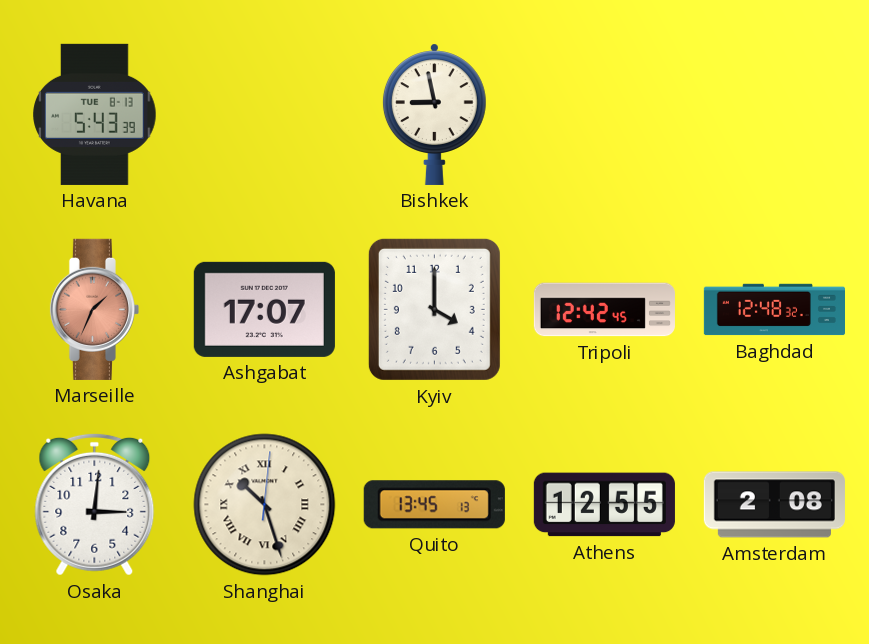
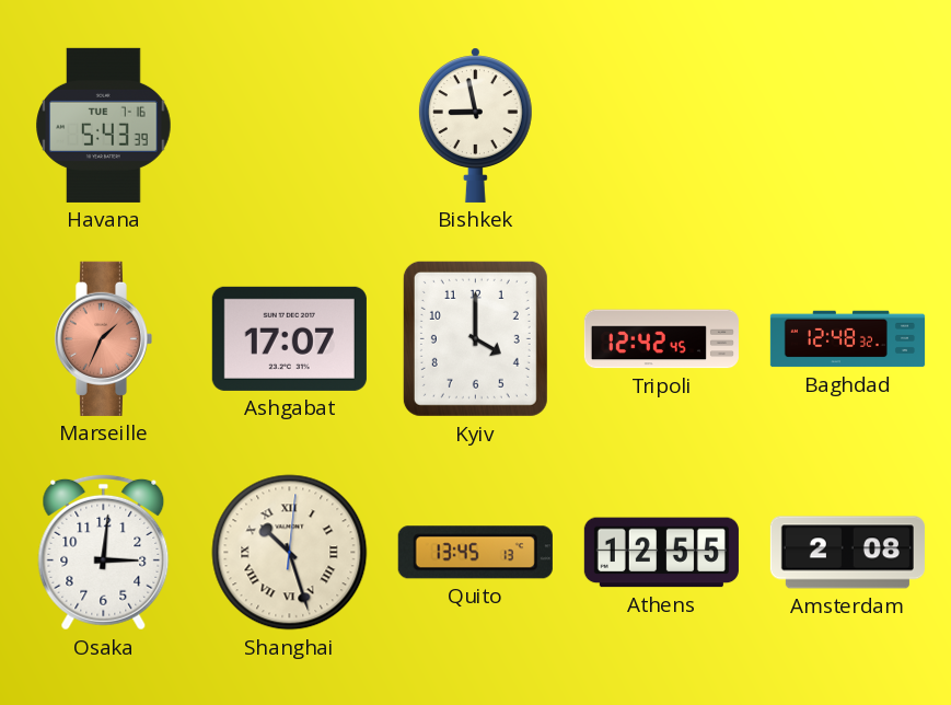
Havana date: TUE 8-13 -> TUE 7-16
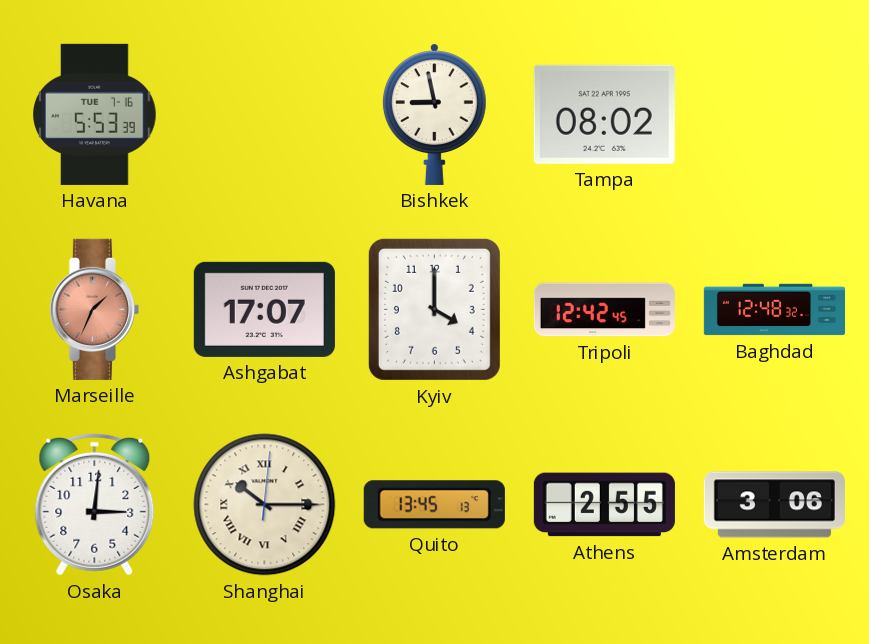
Havana: 5:43 -> 5:53
Tampa: none -> 08:02
Shanghai: 10:27 -> 10:15
Athens: 12:55 -> 2:55
Amsterdam: 2:08 -> 3:06
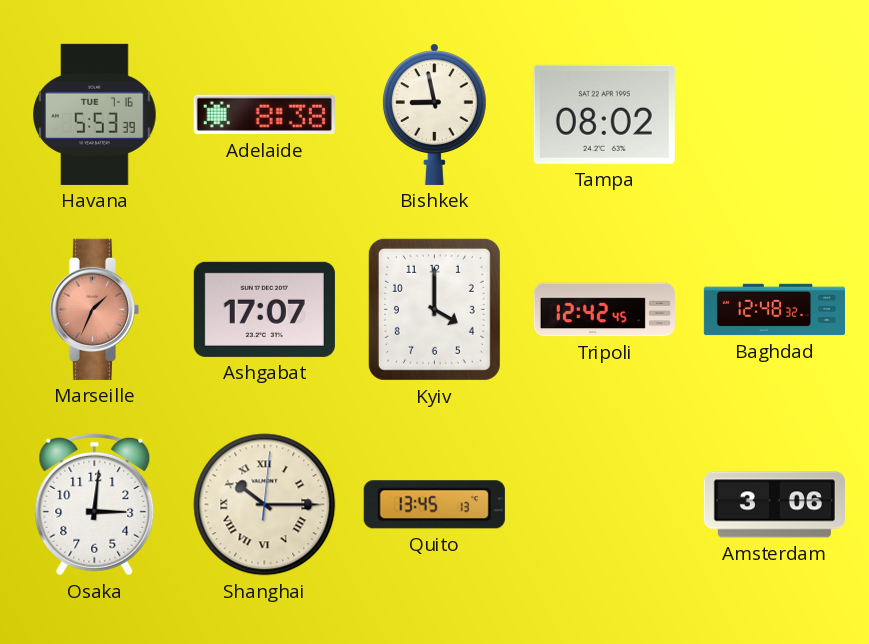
Adelaide: none -> 8:38
Athens: 2:55 -> none
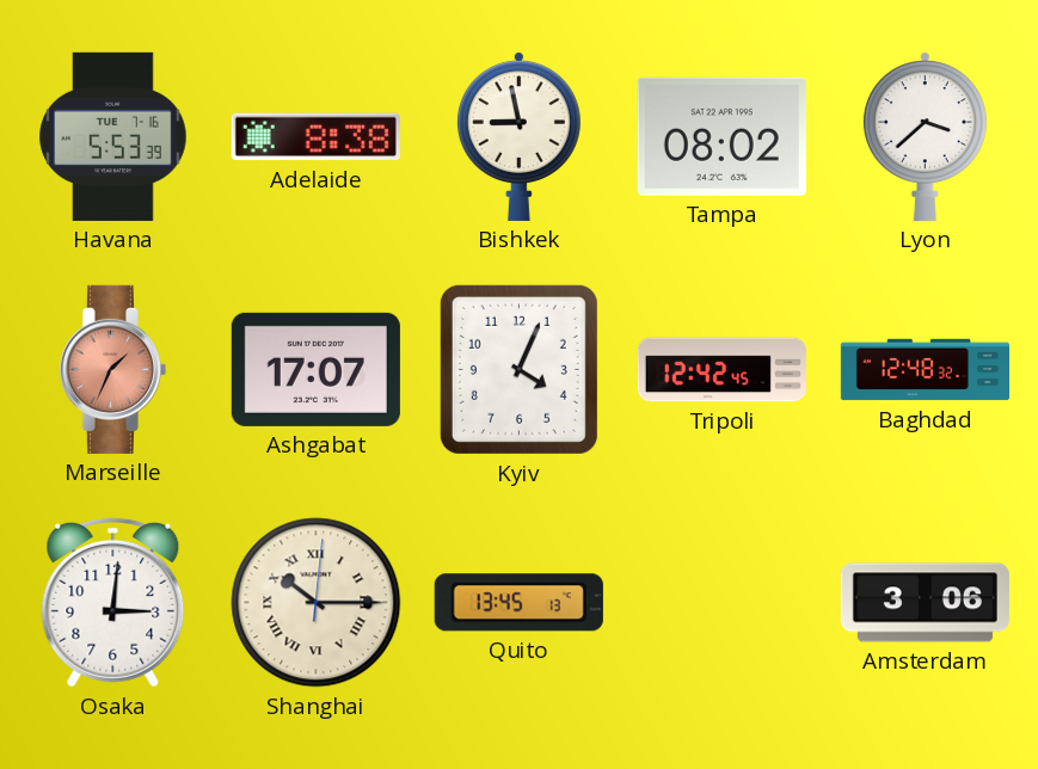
Lyon: none -> 3:38
Kyiv: 4:00 -> 4:04
